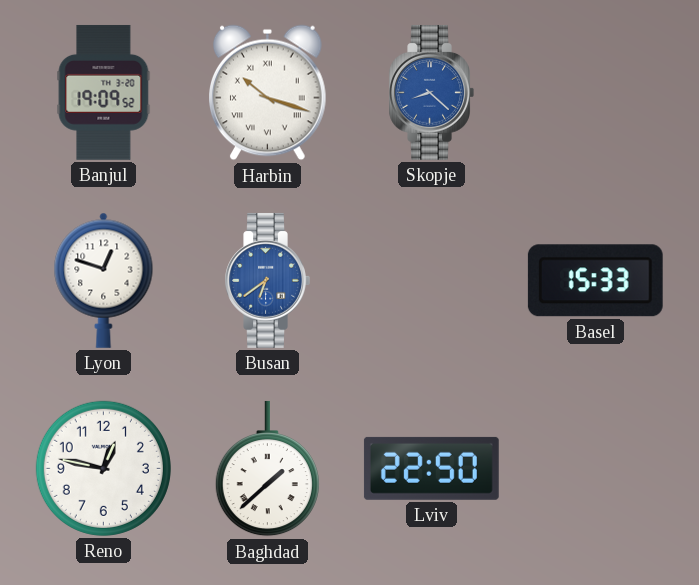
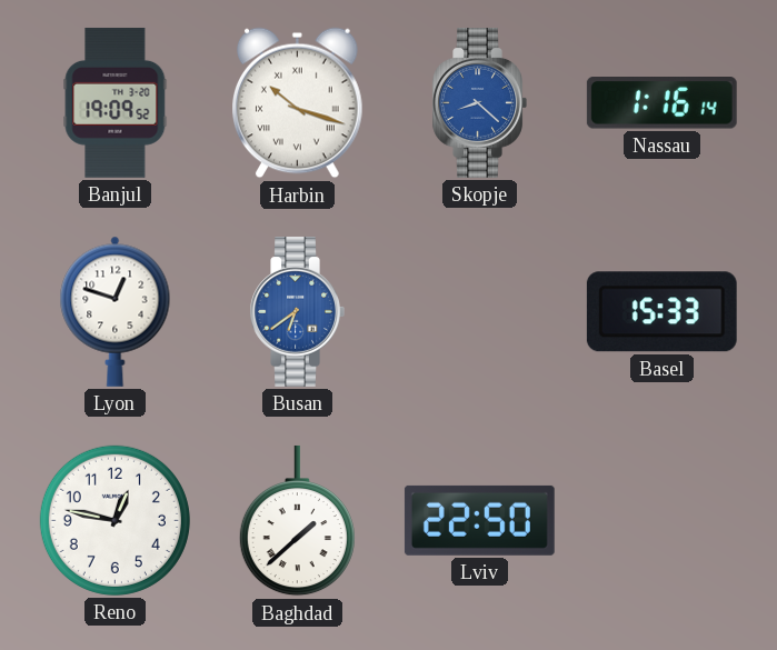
Nassau: none -> 1:16
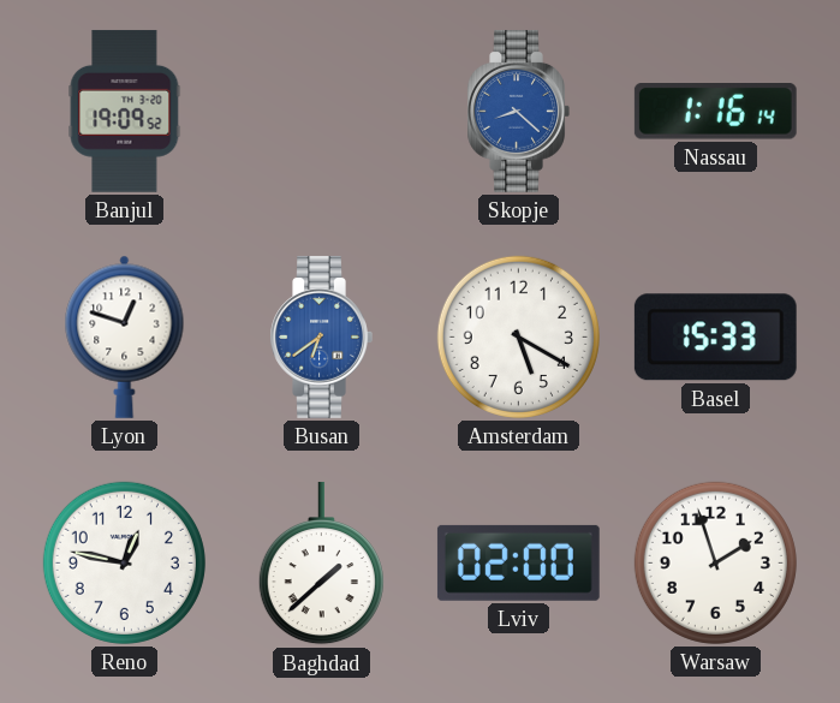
Harbin: 10:18 -> none
Amsterdam: none -> 5:20
Lviv: 22:50 -> 02:00
Warsaw: none -> 1:57
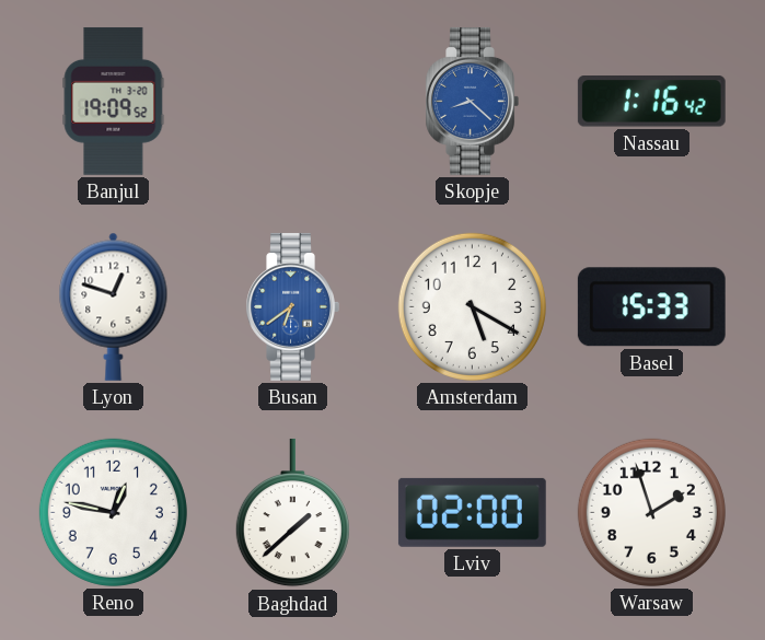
Nassau: 1:16:14 -> 1:16:42
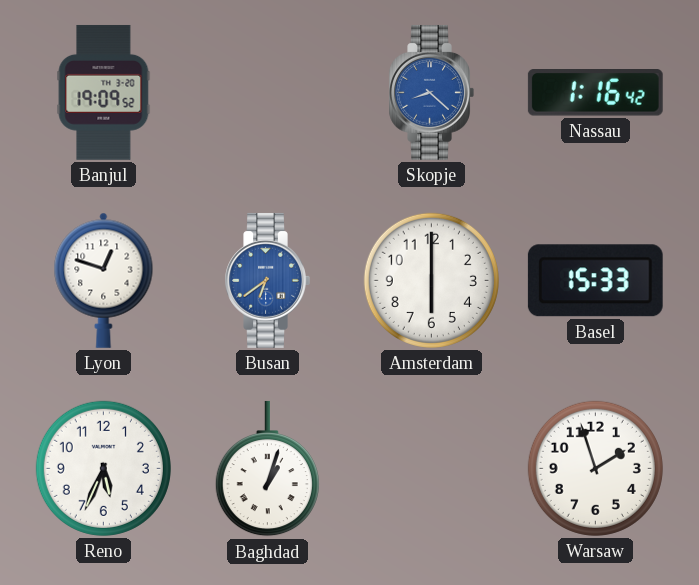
Amsterdam: 5:20 -> 6:00
Reno: 12:47 -> 5:34
Baghdad: 1:38 -> 1:03
Lviv: 02:00 -> none
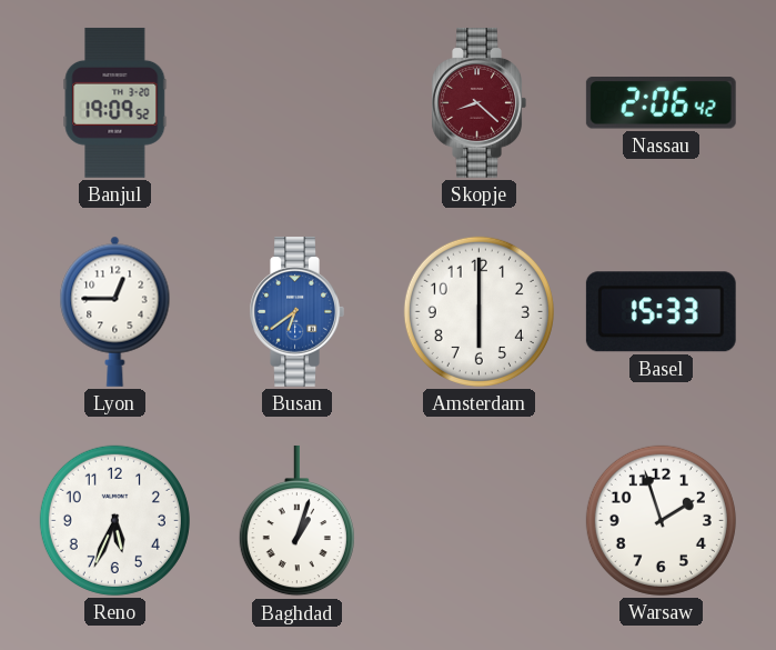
Skopje dial: blue -> burgundy
Nassau: 1:16 -> 2:06
Lyon: 12:48 -> 12:45
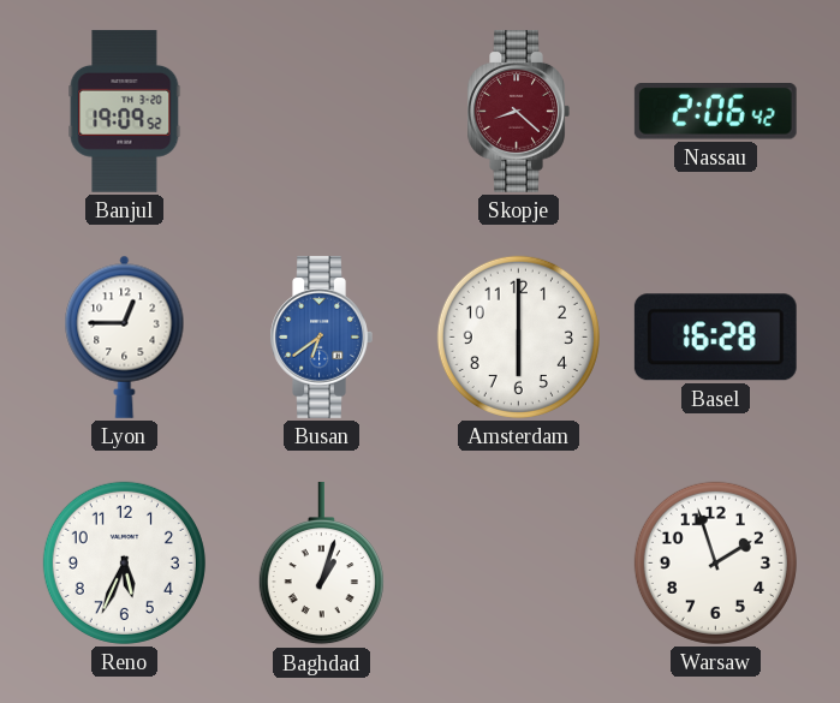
Basel: 15:33 -> 16:28
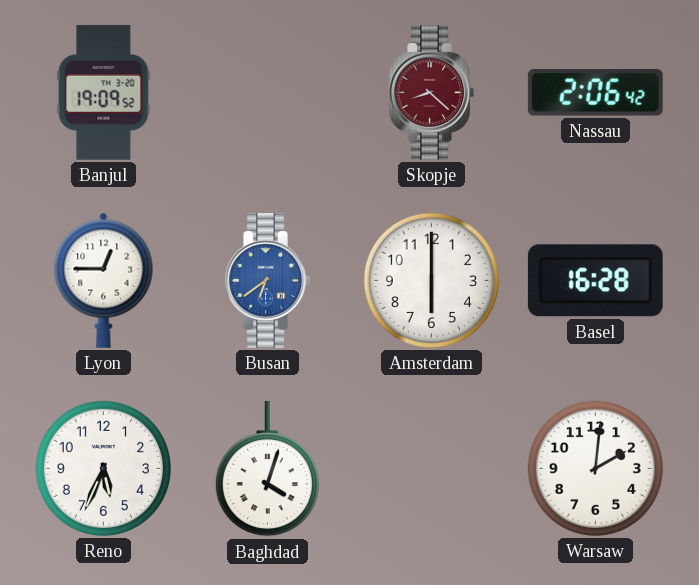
Baghdad: 1:03 -> 4:03
Warsaw: 1:57 -> 2:01
